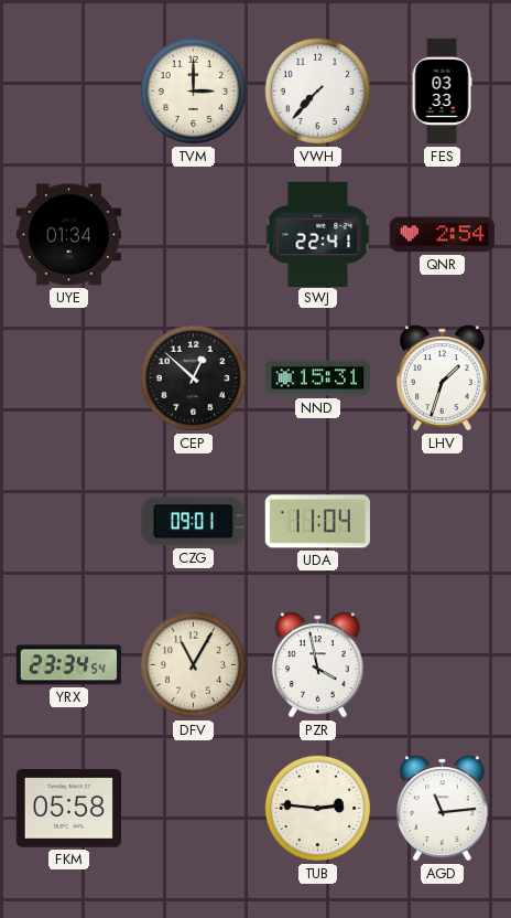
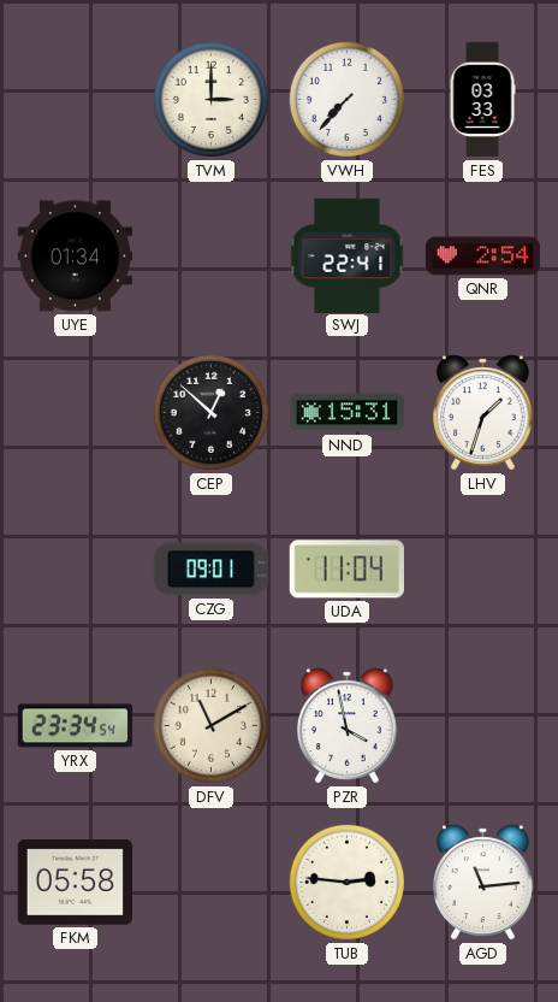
DFV: 11:05 -> 11:10
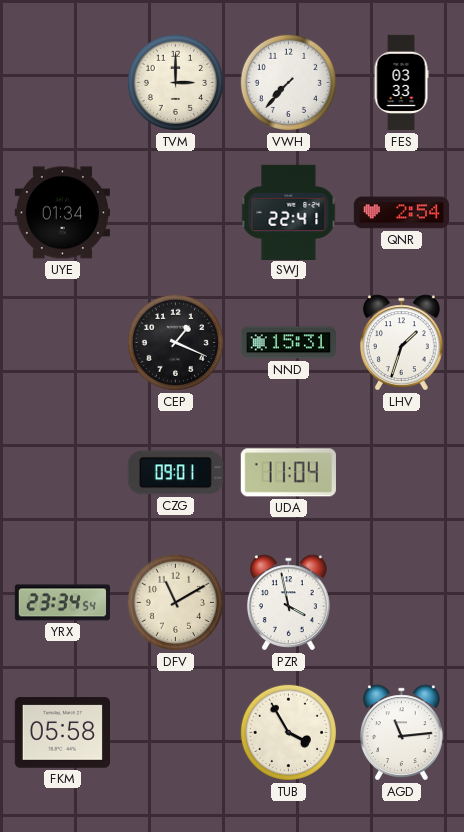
CEP: 12:52 -> 1:19
TUB: 2:46 -> 3:55
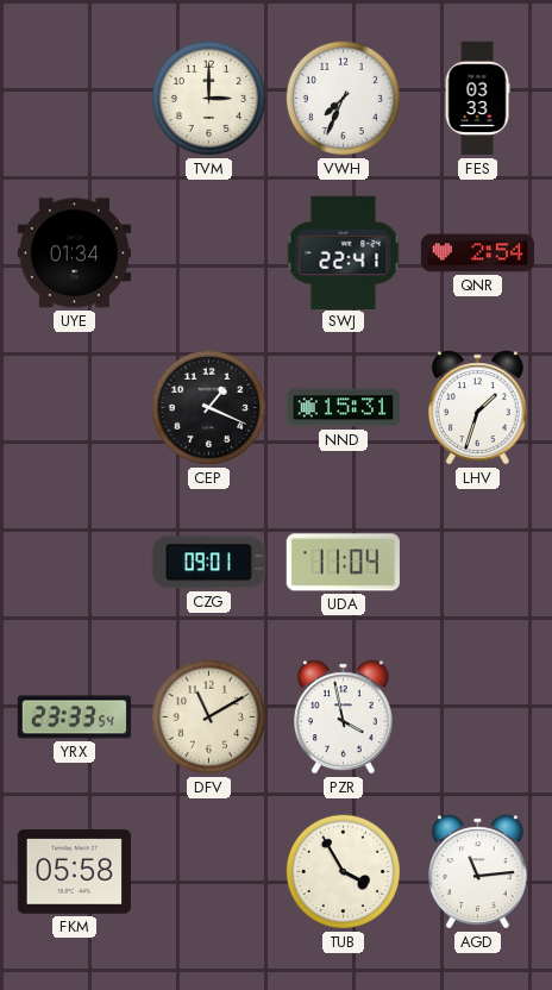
VWH: 7:37 -> 7:34
YRX: 23:34 -> 23:33
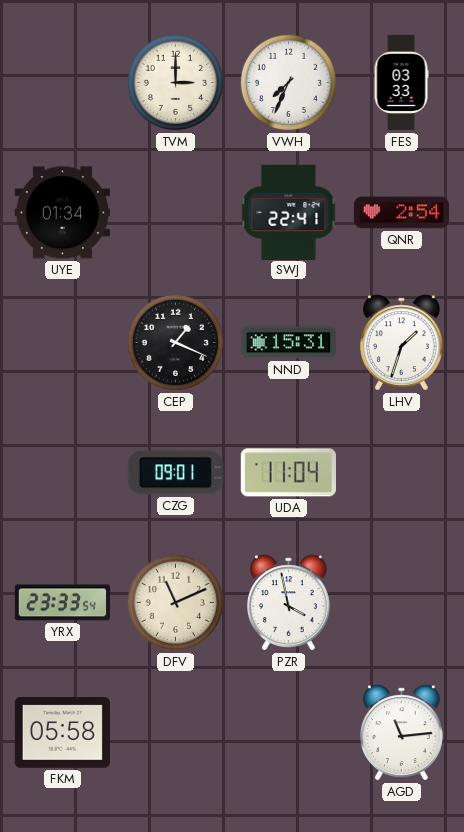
DFV: 11:10 -> 11:11
TUB: 3:55 -> none
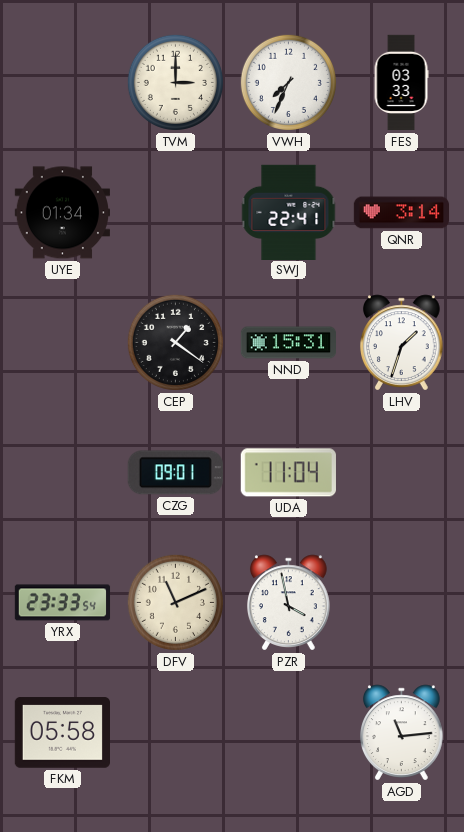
QNR: 2:54 -> 3:14
CEP: 1:19 -> 1:21
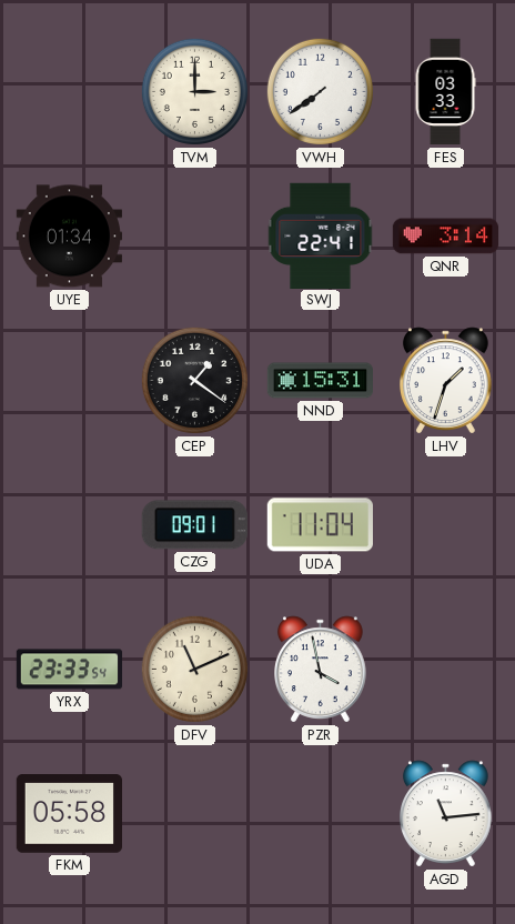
VWH: 7:34 -> 7:39
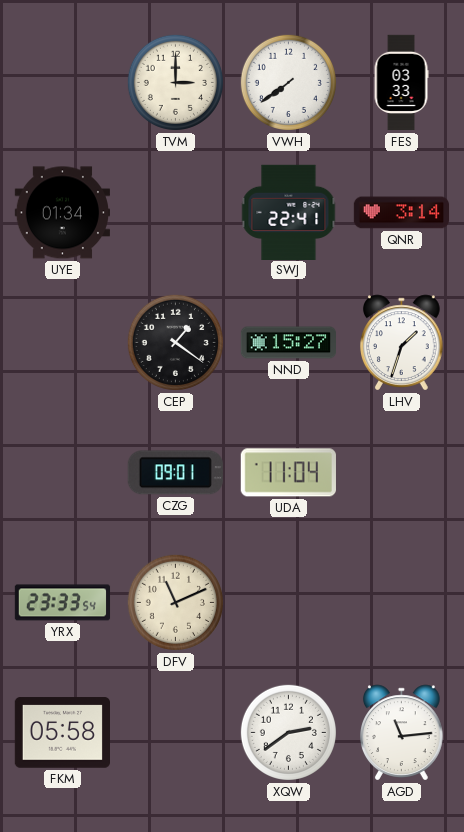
NND: 15:31 -> 15:27
PZR: 3:58 -> none
XQW: none -> 2:39
